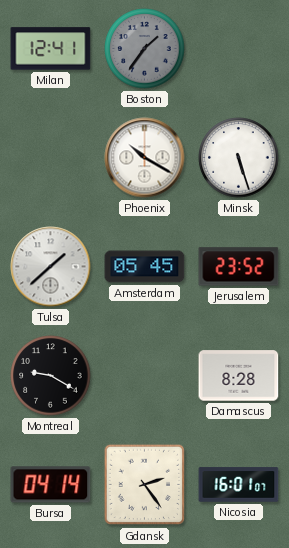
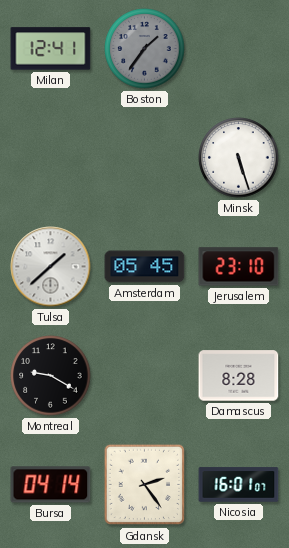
Phoenix: 10:20 -> none
Jerusalem: 23:52 -> 23:10
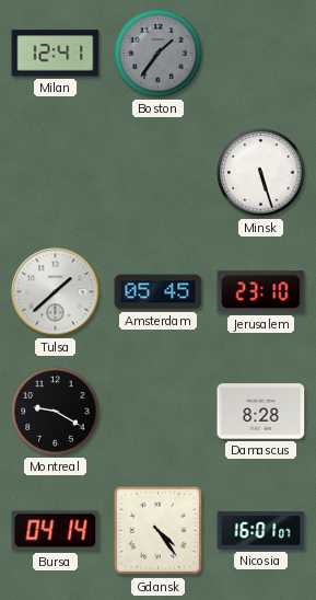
Gdansk: 2:24 -> 4:24
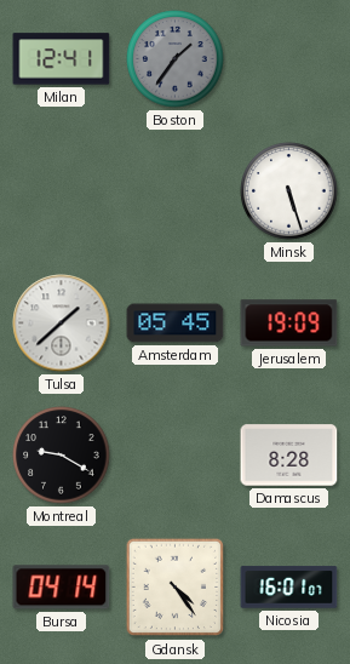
Jerusalem: 23:10 -> 19:09
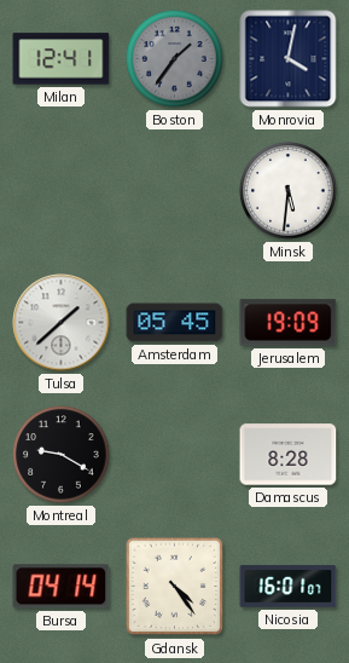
Monrovia: none -> 4:02
Minsk: 5:27 -> 5:31
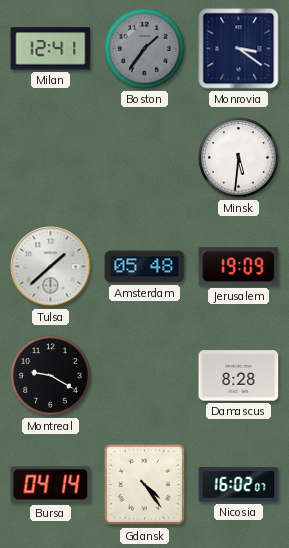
Monrovia: 4:02 -> 3:21
Amsterdam: 05:45 -> 05:48
Nicosia: 16:01 -> 16:02
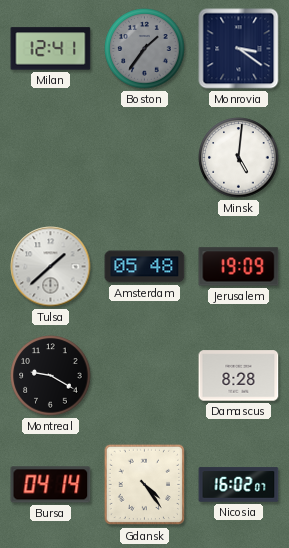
Minsk: 5:31 -> 5:01
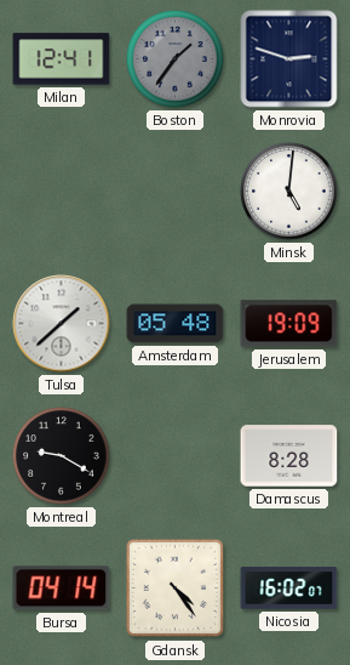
Monrovia: 3:21 -> 2:48
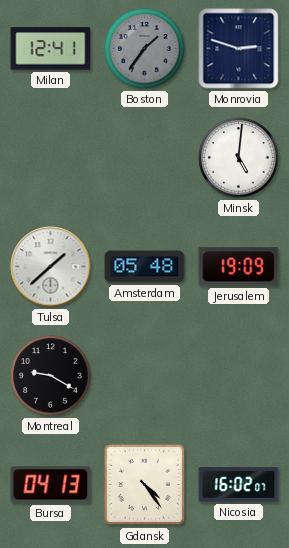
Damascus: 8:28 -> none
Bursa: 04:14 -> 04:13
